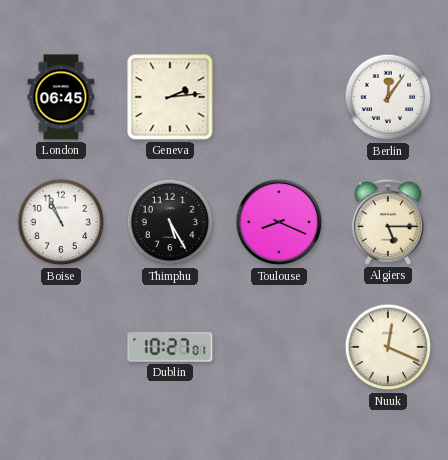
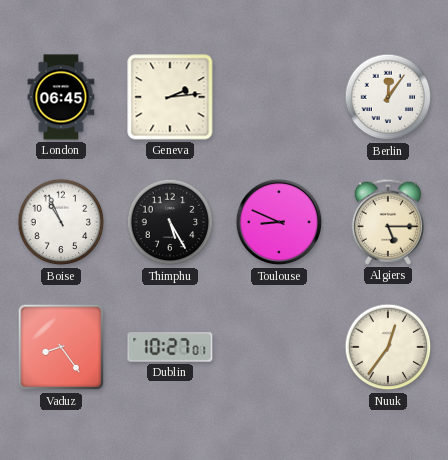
Toulouse: 8:19 -> 8:49
Vaduz: none -> 8:24
Nuuk: 12:19 -> 12:36
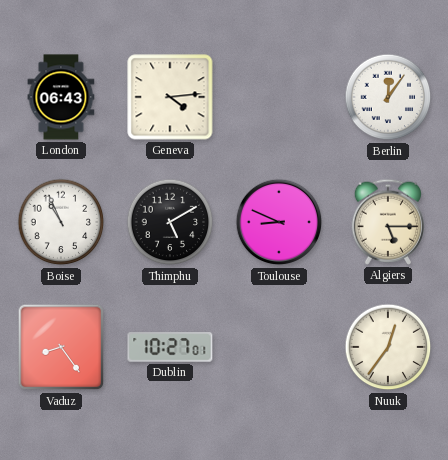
London: 06:45 -> 06:43
Geneva: 2:14 -> 4:14
Thimphu: 5:25 -> 5:10
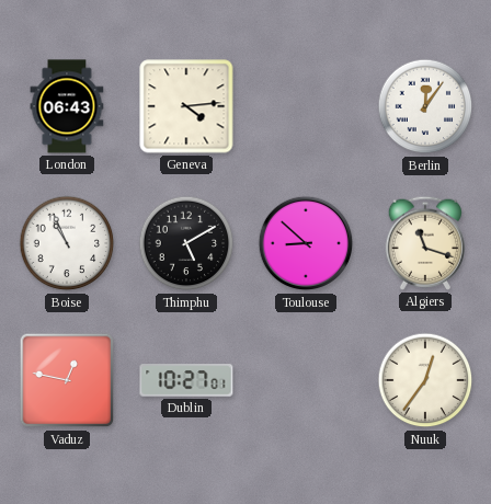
Toulouse: 8:49 -> 8:52
Algiers: 5:15 -> 11:18
Vaduz: 8:24 -> 12:47
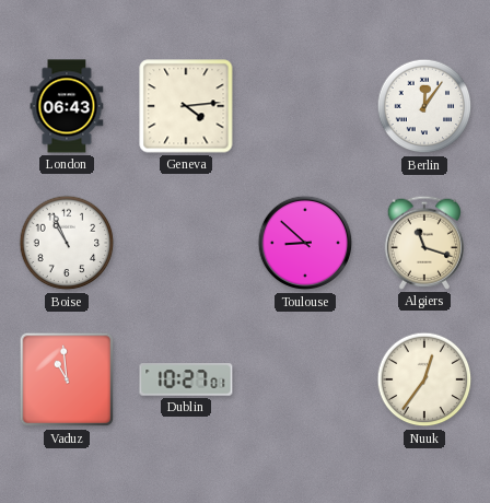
Thimphu: 5:10 -> none
Vaduz: 12:47 -> 10:59
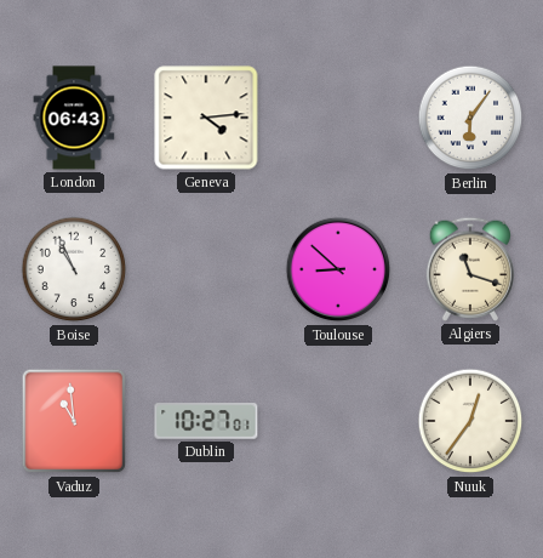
Berlin: 12:06 -> 6:06
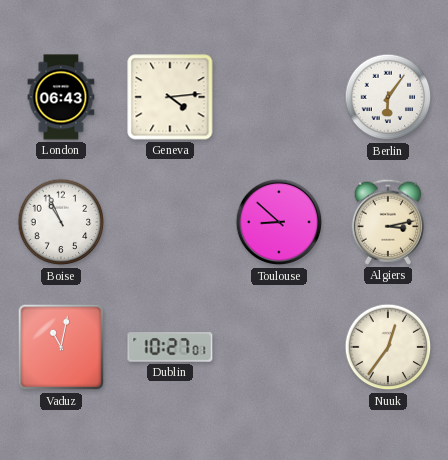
Algiers: 11:18 -> 3:13
Vaduz: 10:59 -> 11:02
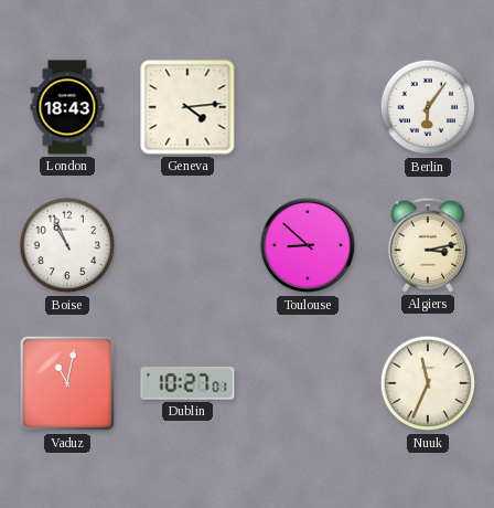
London: 06:43 -> 18:43
Nuuk: 12:36 -> 11:34
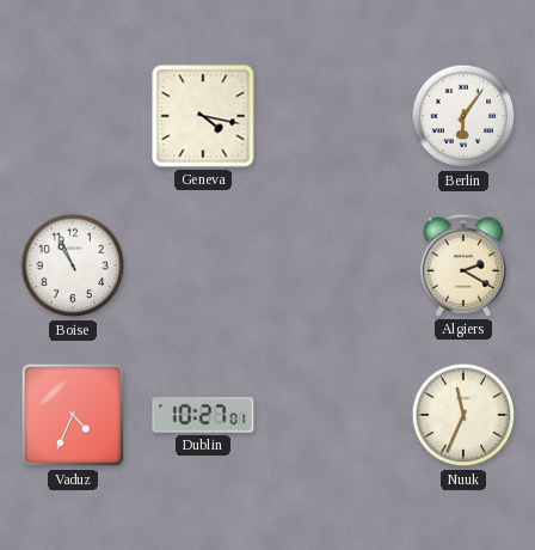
London: 18:43 -> none
Geneva: 4:14 -> 4:17
Toulouse: 8:52 -> none
Algiers: 3:13 -> 2:20
Vaduz: 11:02 -> 4:34
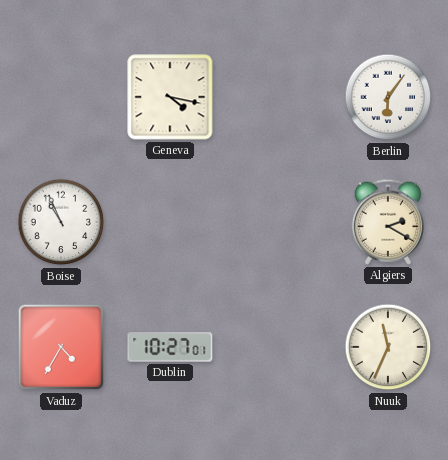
Vaduz: 4:34 -> 4:35
